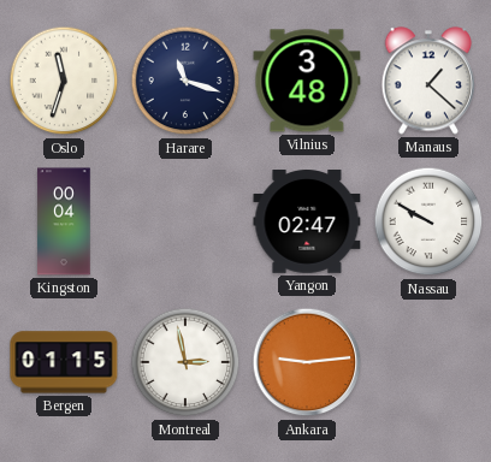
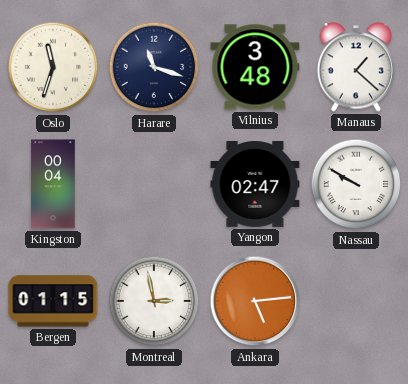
Ankara: 9:14 -> 5:14
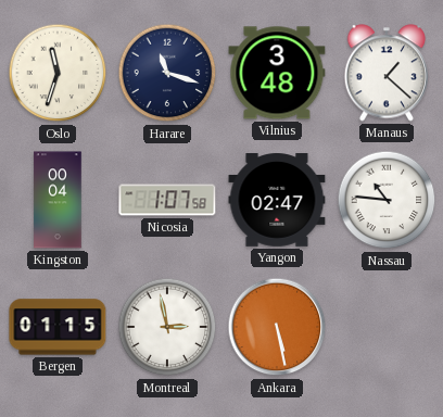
Nicosia: none -> 1:07
Nassau: 9:50 -> 10:46
Ankara: 5:14 -> 5:28
